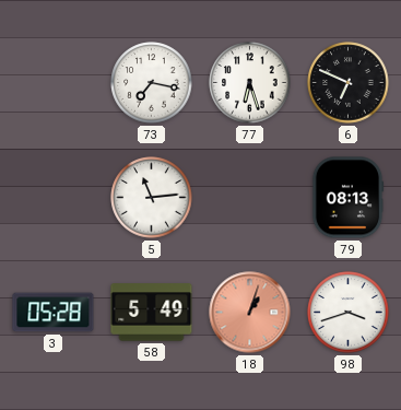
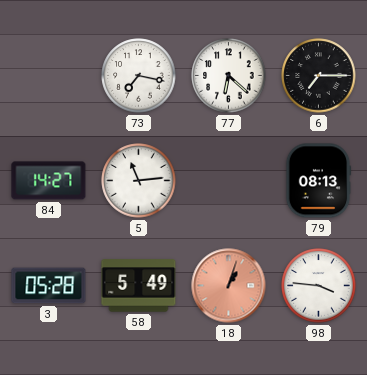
77: 6:27 -> 6:22
6: 6:49 -> 7:15
84: none -> 14:27
98: 3:42 -> 3:46
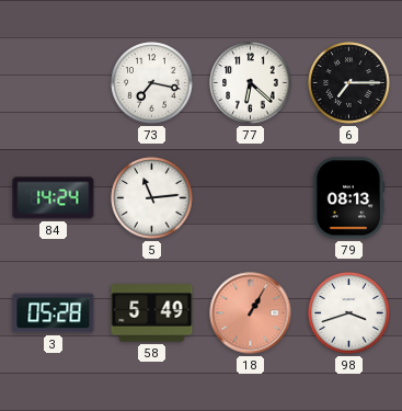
84: 14:27 -> 14:24
18: 1:03 -> 1:05
98: 3:46 -> 3:42
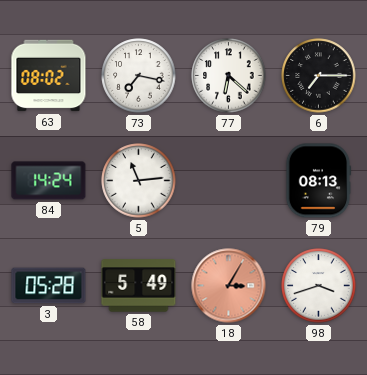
63: none -> 08:02
18: 1:05 -> 3:05
